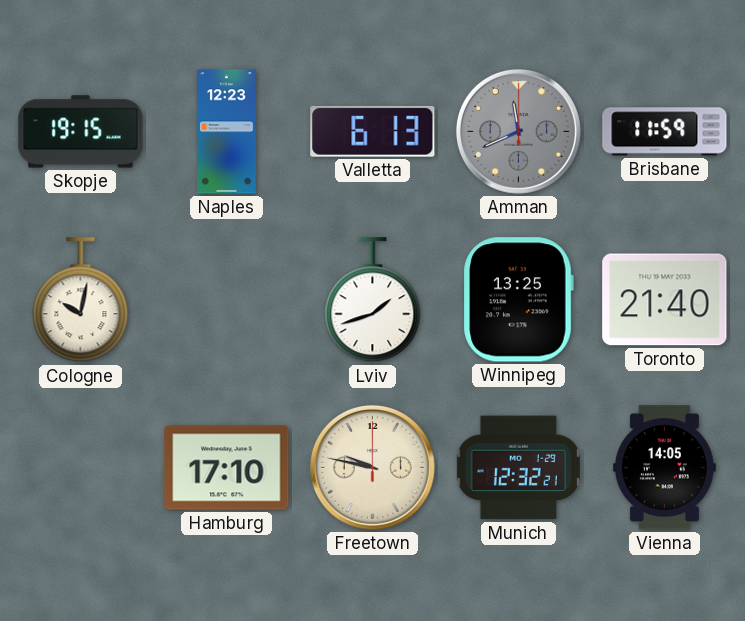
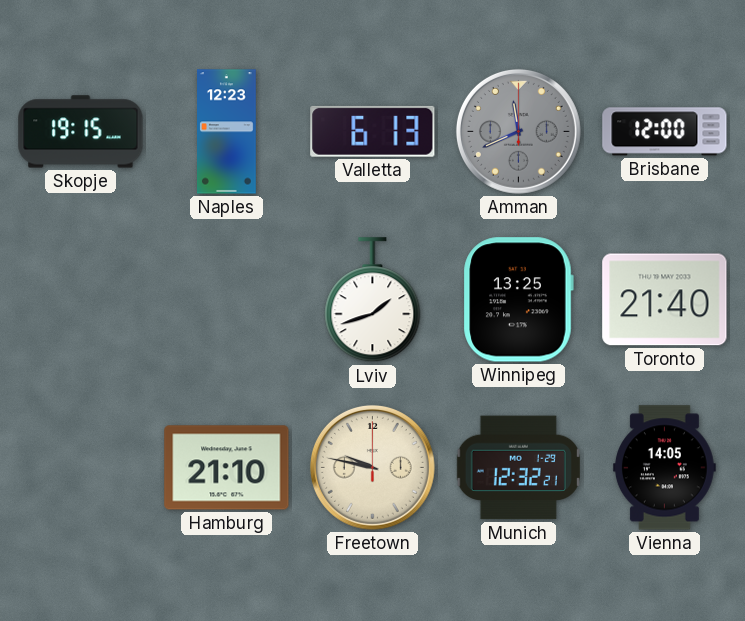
Brisbane: 11:59 -> 12:00
Cologne: 10:02 -> none
Hamburg: 17:10 -> 21:10
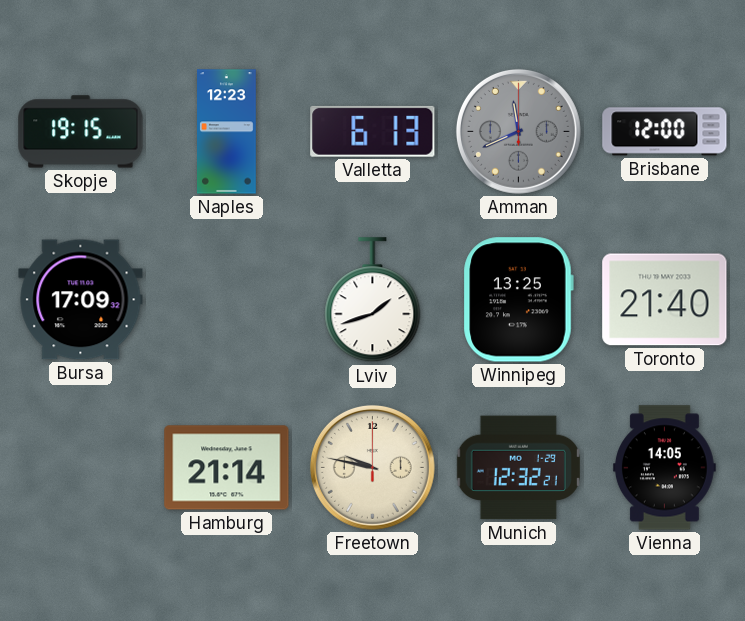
Bursa: none -> 17:09
Hamburg: 21:10 -> 21:14
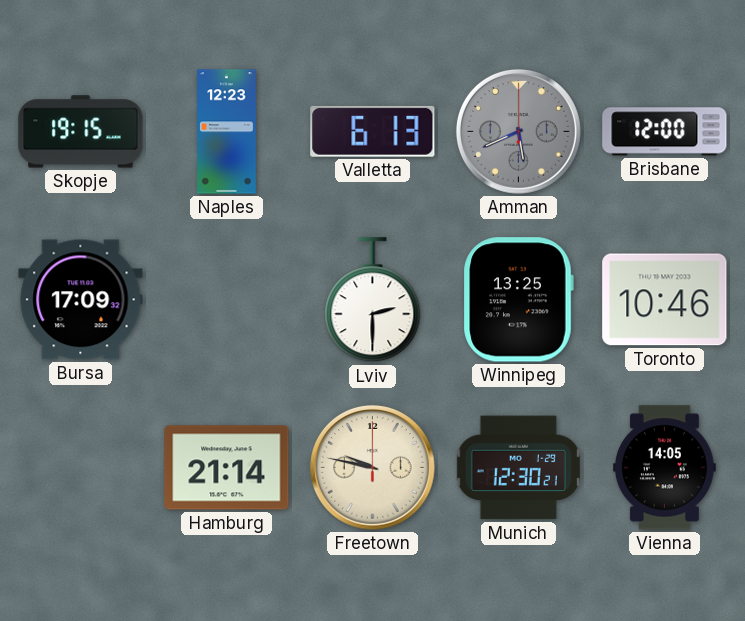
Amman: 11:41 -> 5:41
Lviv: 1:42 -> 2:30
Toronto: 21:40 -> 10:46
Munich: 12:32 -> 12:30
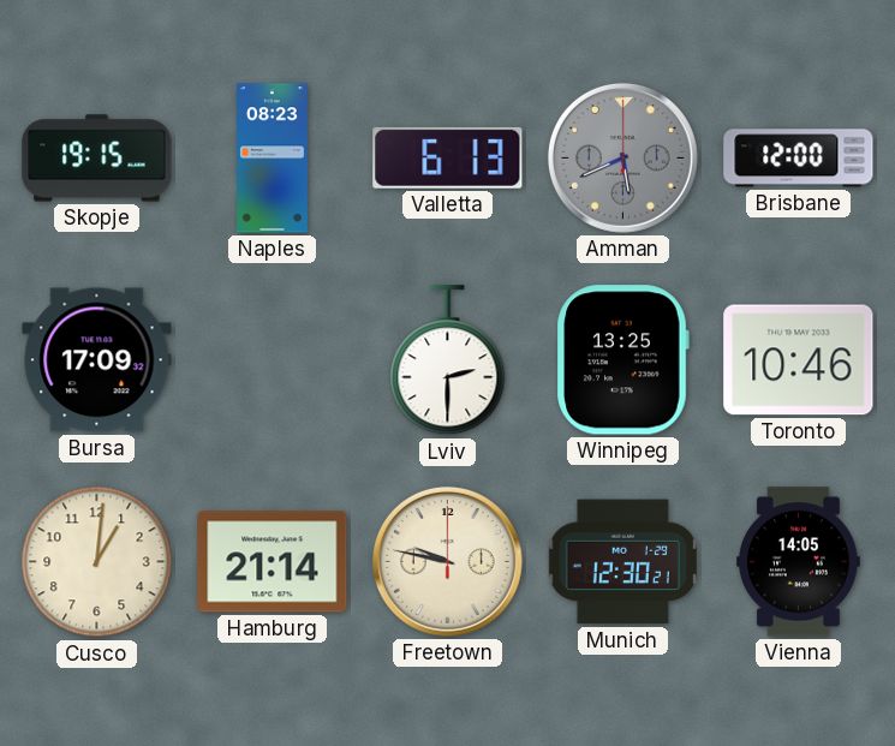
Naples: 12:23 -> 08:23
Cusco: none -> 1:01
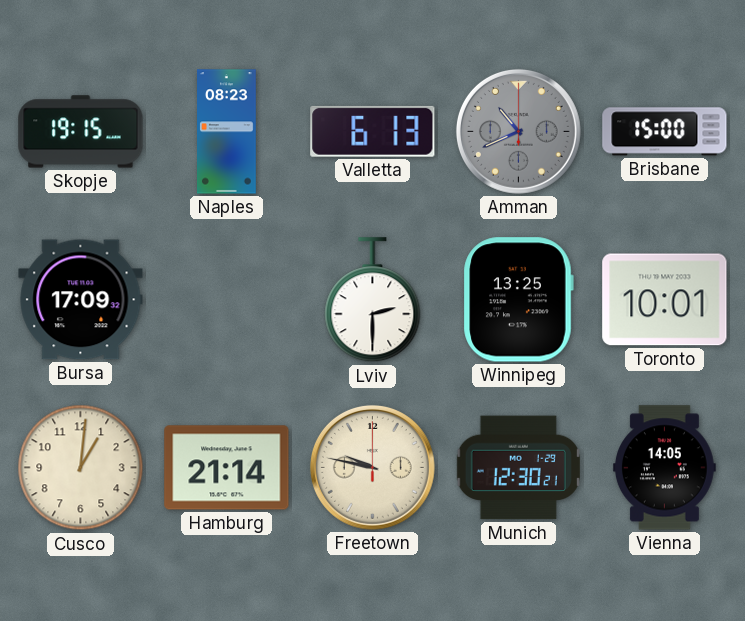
Amman: 5:41 -> 10:41
Brisbane: 12:00 -> 15:00
Toronto: 10:46 -> 10:01
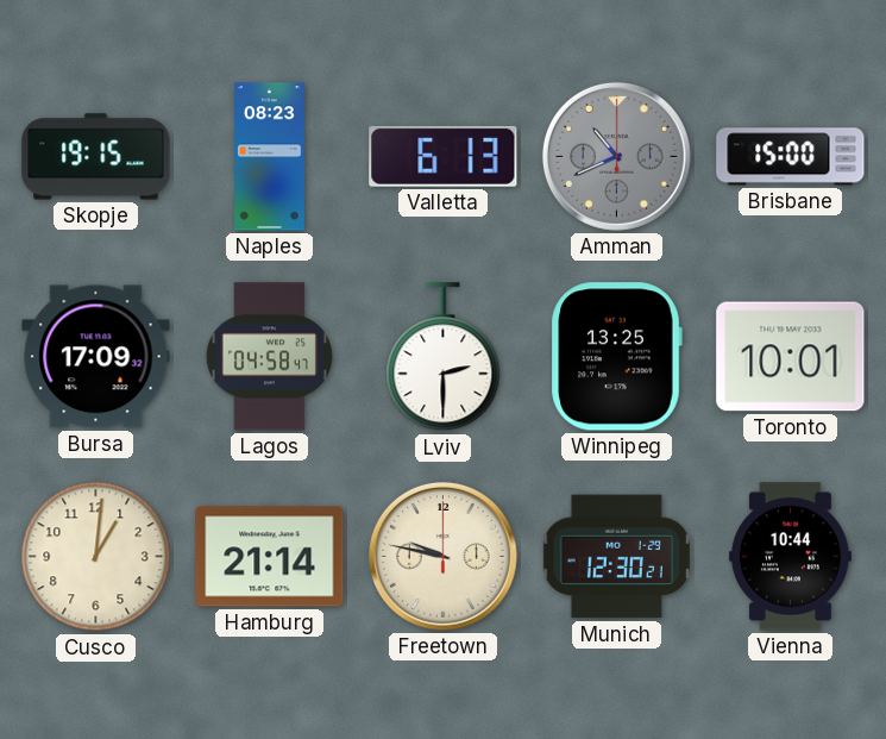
Lagos: none -> 04:58
Vienna: 14:05 -> 10:44
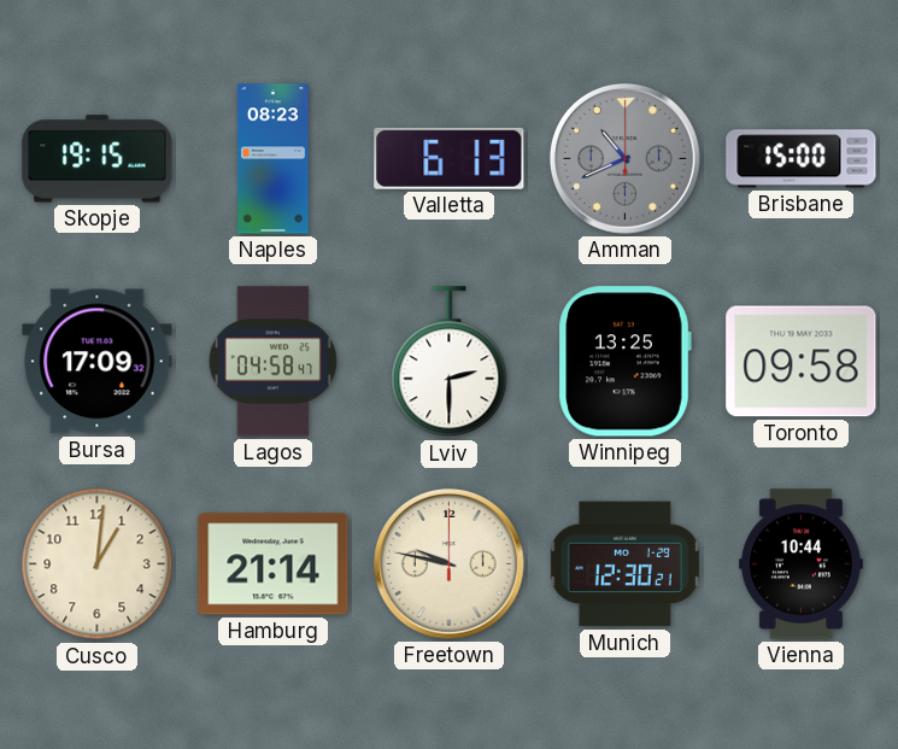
Toronto: 10:01 -> 09:58
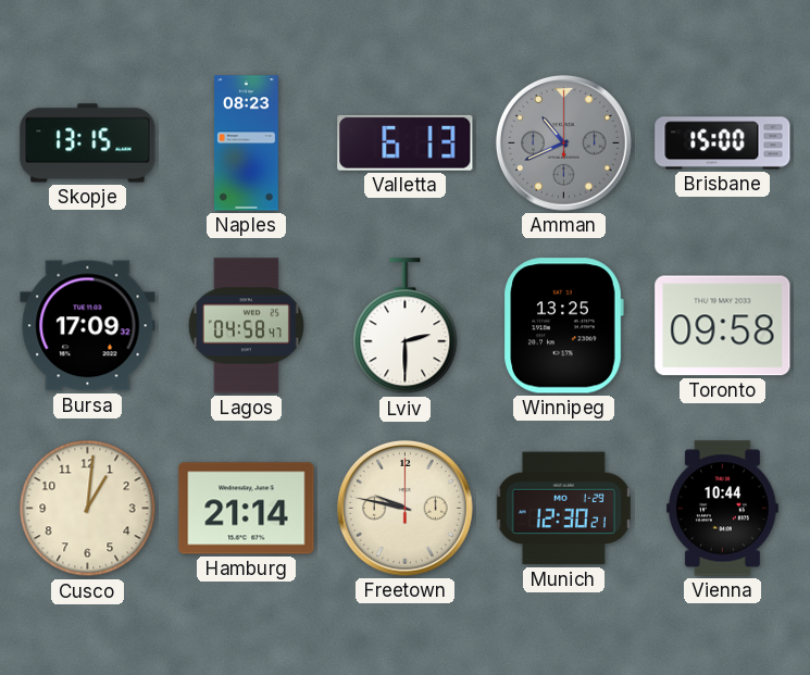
Skopje: 19:15 -> 13:15
